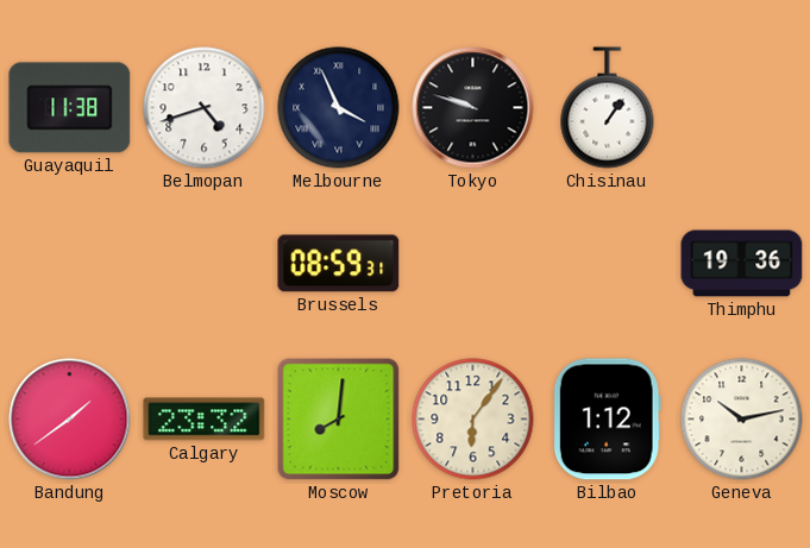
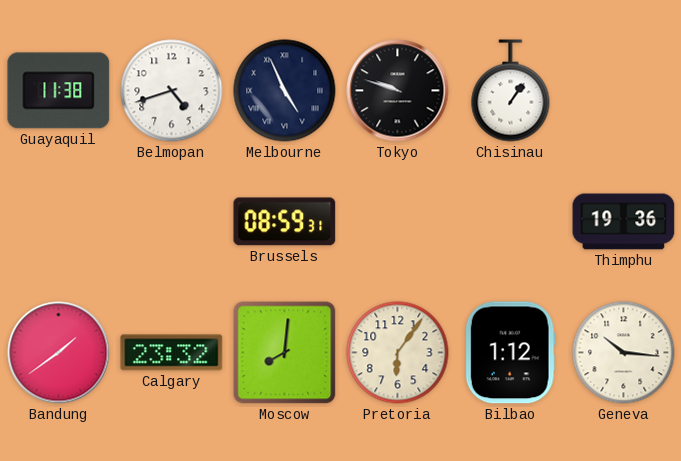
Melbourne: 3:56 -> 4:56
Geneva: 10:13 -> 10:16
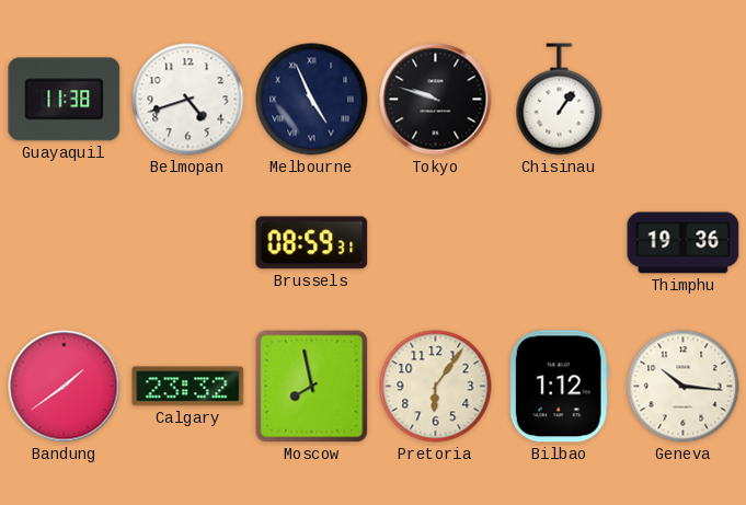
Moscow: 8:01 -> 7:58
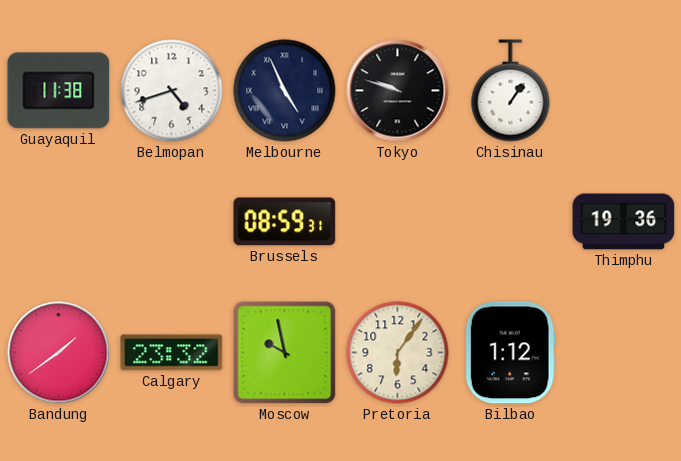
Moscow: 7:58 -> 9:58
Geneva: 10:16 -> none
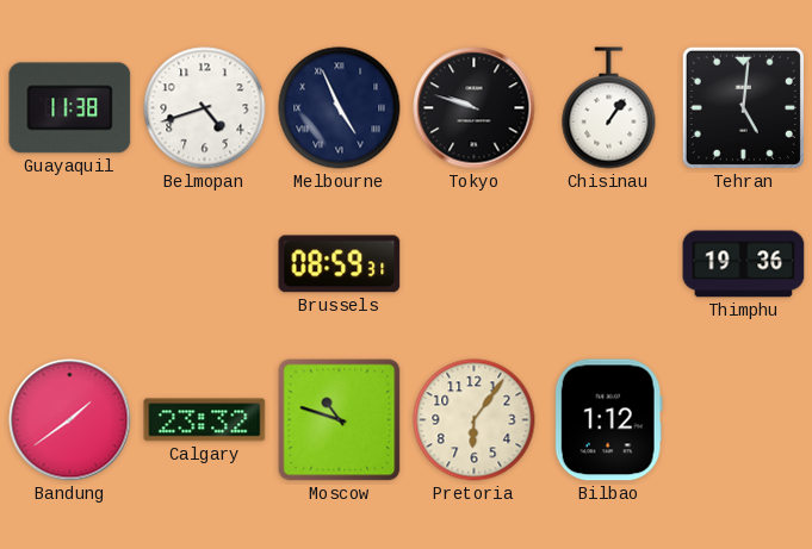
Tehran: none -> 5:01
Moscow: 9:58 -> 10:48
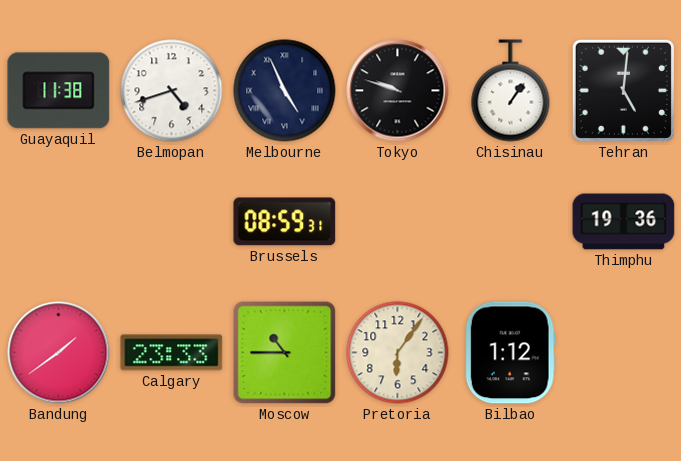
Calgary: 23:32 -> 23:33
Moscow: 10:48 -> 10:45
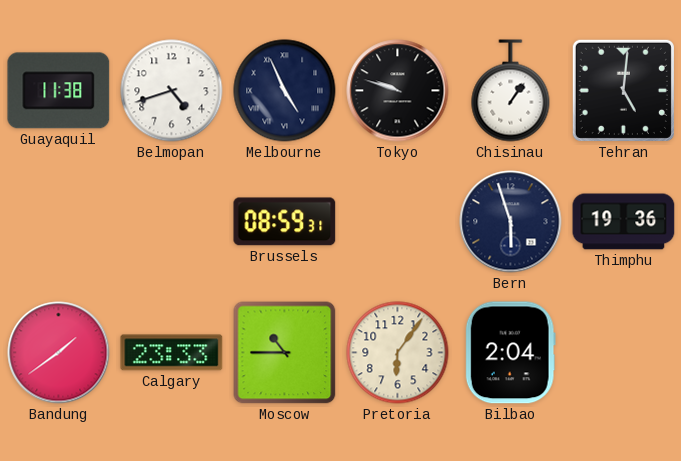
Bern: none -> 5:57
Bilbao: 1:12 -> 2:04
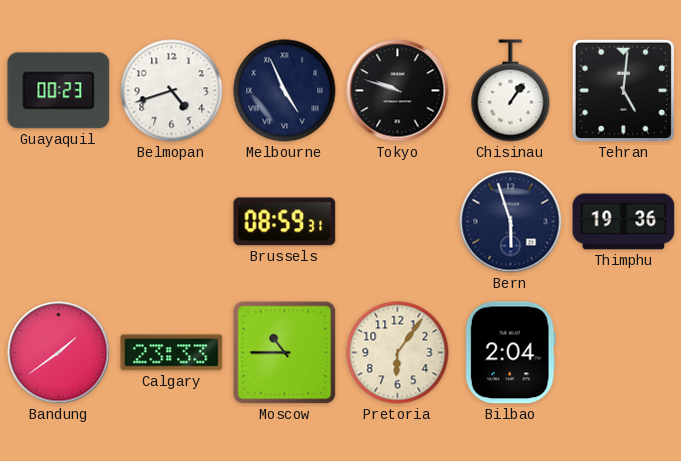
Guayaquil: 11:38 -> 00:23
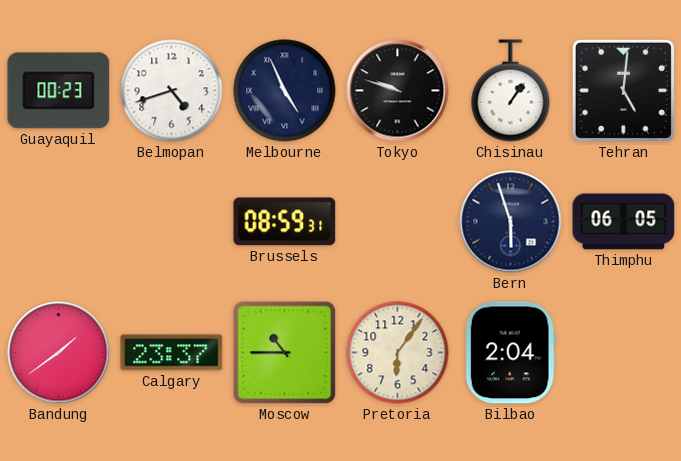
Thimphu: 19:36 -> 06:05
Calgary: 23:33 -> 23:37
